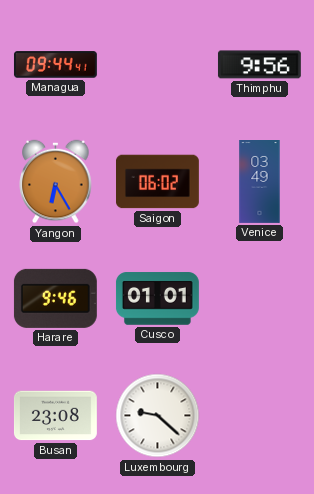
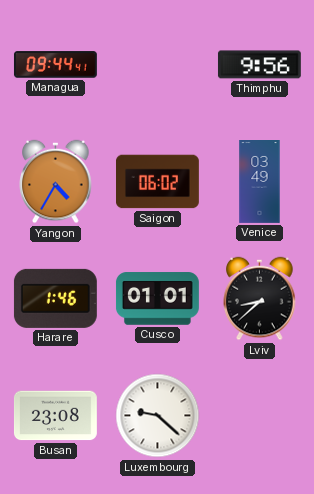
Yangon: 6:25 -> 4:35
Harare: 9:46 -> 1:46
Lviv: none -> 8:38
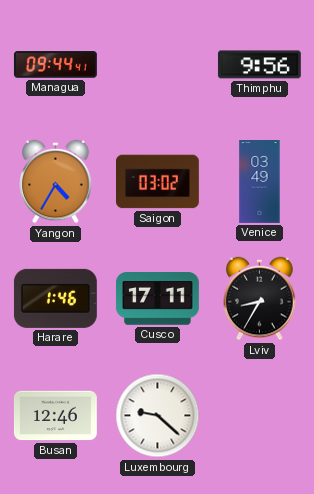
Saigon: 06:02 -> 03:02
Cusco: 01:01 -> 17:11
Lviv: 8:38 -> 8:35
Busan: 23:08 -> 12:46
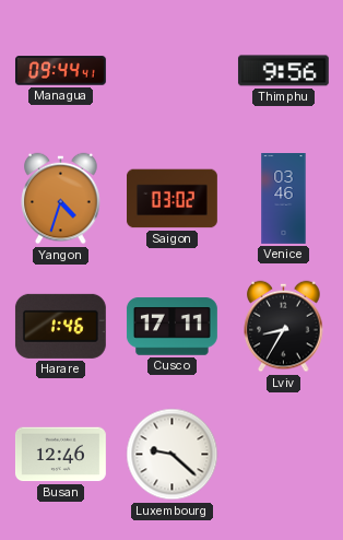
Yangon: 4:35 -> 4:33
Venice: 03:49 -> 03:46
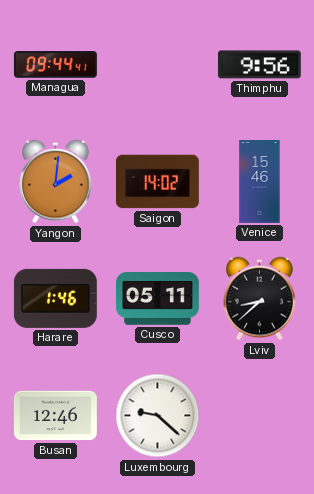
Yangon: 4:33 -> 2:01
Saigon: 03:02 -> 14:02
Venice: 03:46 -> 15:46
Cusco: 17:11 -> 05:11
Lviv: 8:35 -> 8:38
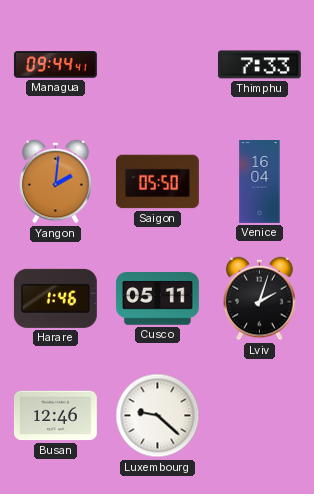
Thimphu: 9:56 -> 7:33
Saigon: 14:02 -> 05:50
Venice: 15:46 -> 16:04
Lviv: 8:38 -> 2:03
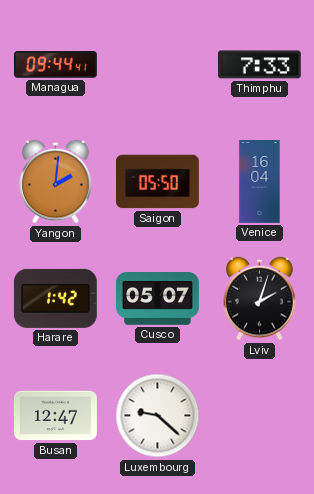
Harare: 1:46 -> 1:42
Cusco: 05:11 -> 05:07
Busan: 12:46 -> 12:47
